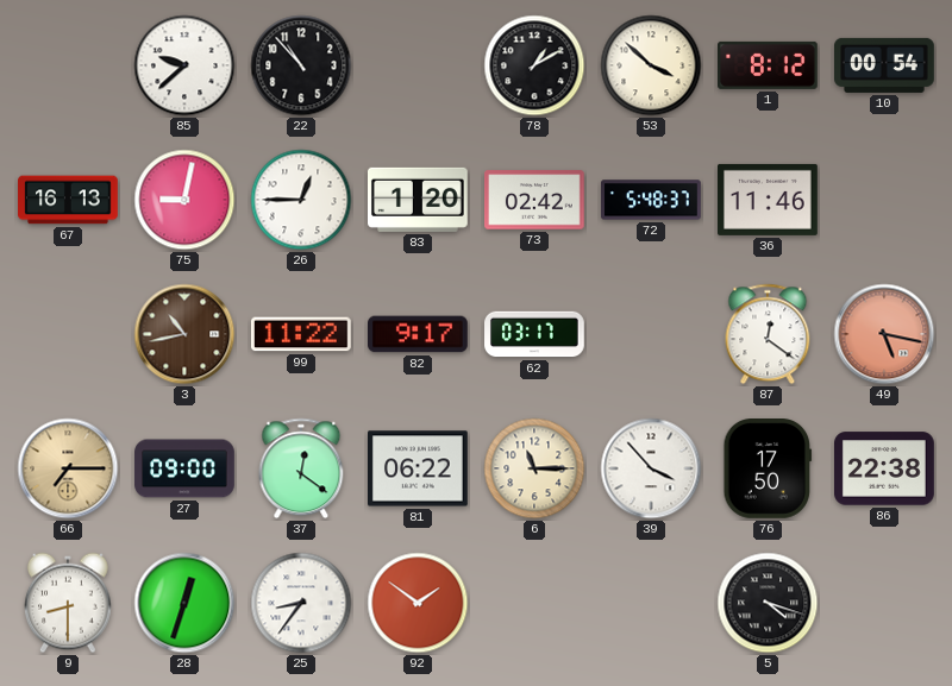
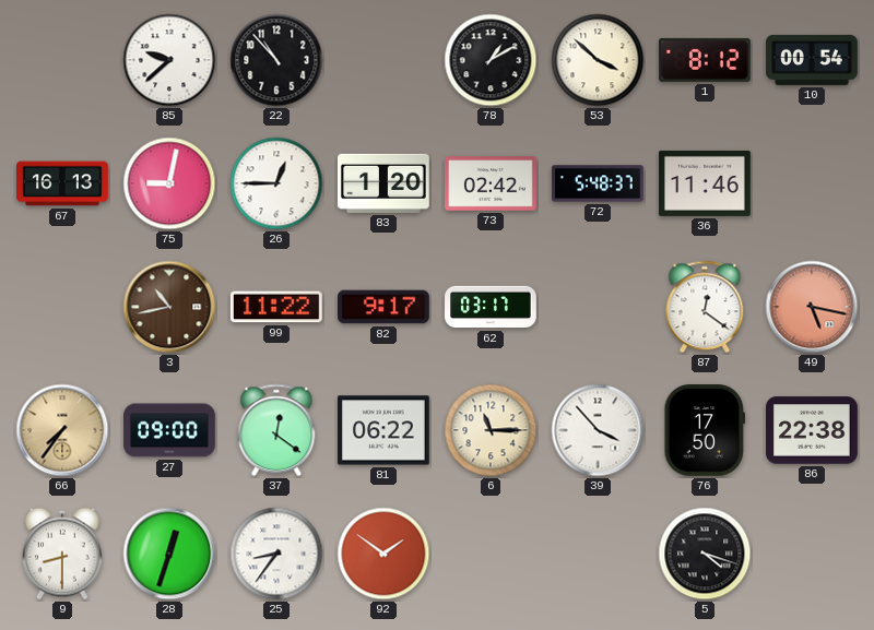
66: 7:15 -> 7:36
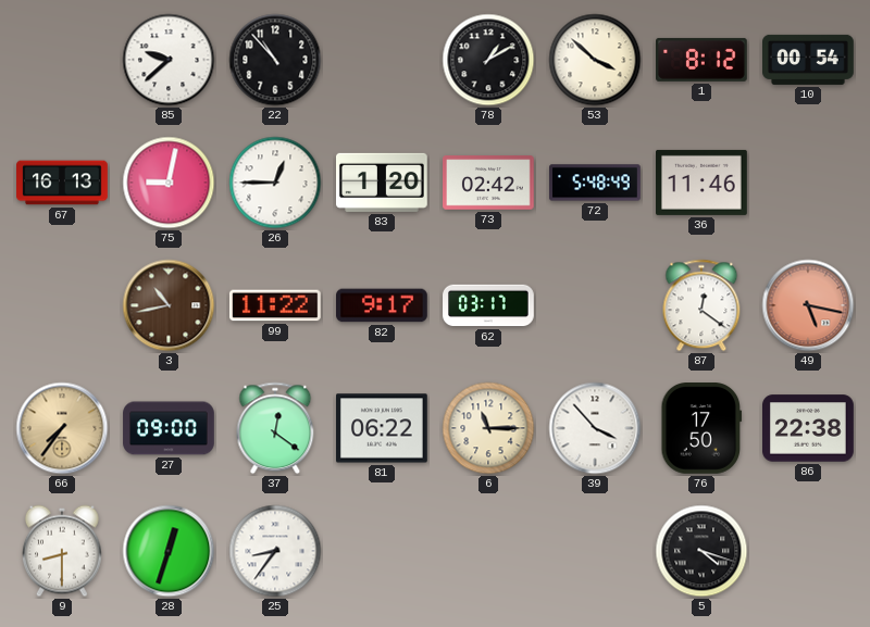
72: 5:48:37 -> 5:48:49
92: 1:51 -> none
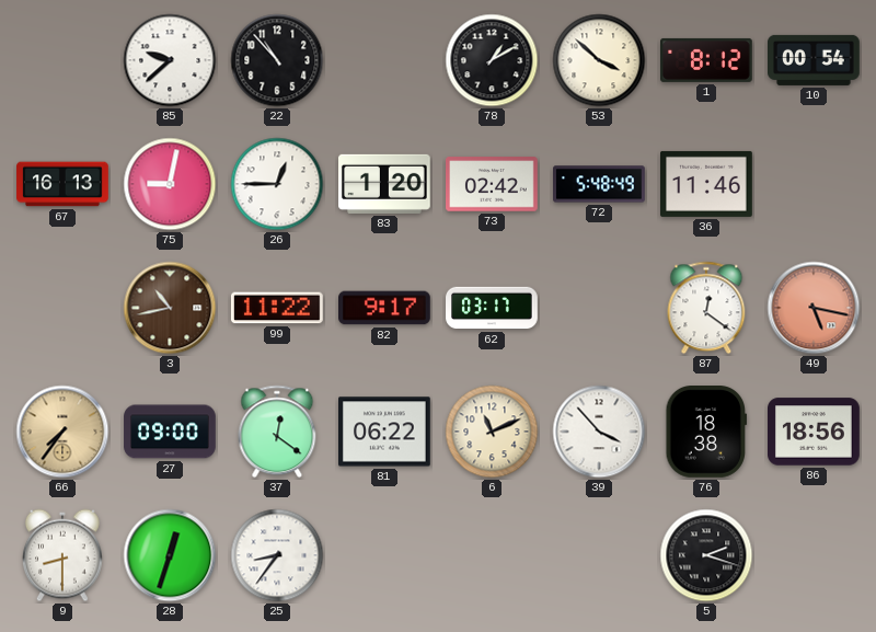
6: 11:15 -> 11:11
76: 17:50 -> 18:38
86: 22:38 -> 18:56
5: 4:18 -> 2:18
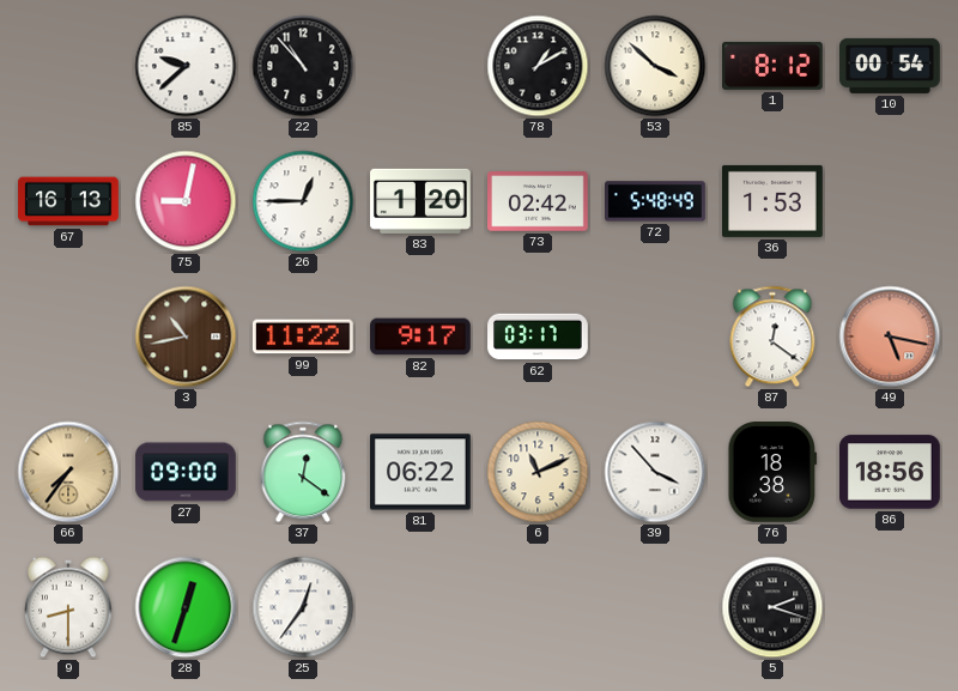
36: 11:46 -> 1:53
25: 8:36 -> 12:36
